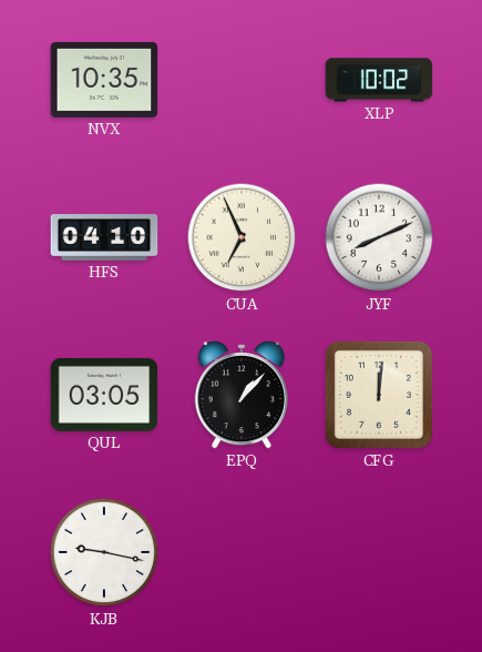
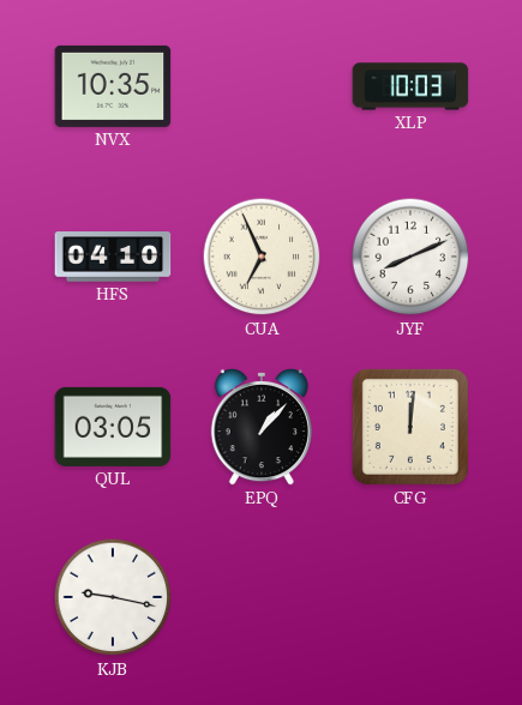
XLP: 10:02 -> 10:03
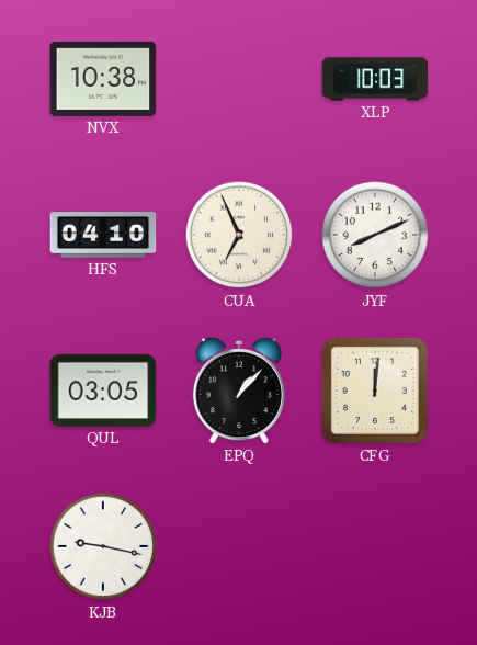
NVX: 10:35 -> 10:38
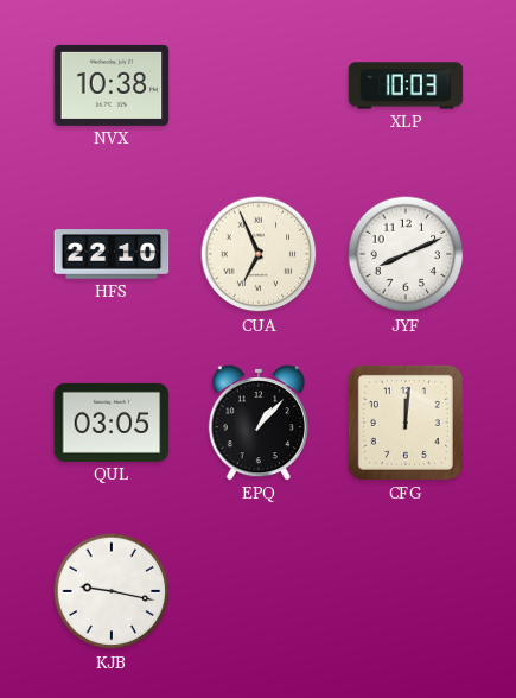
HFS: 04:10 -> 22:10
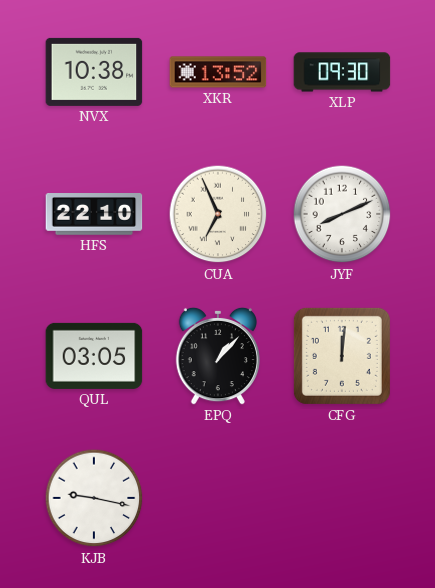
XKR: none -> 13:52
XLP: 10:03 -> 09:30
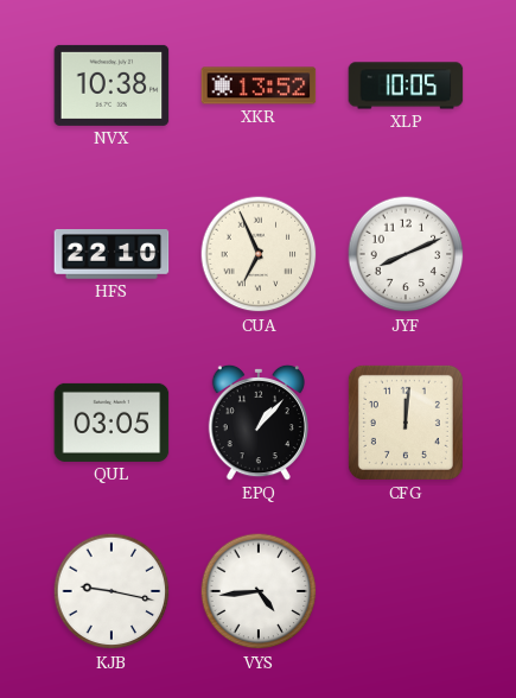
XLP: 09:30 -> 10:05
VYS: none -> 4:44
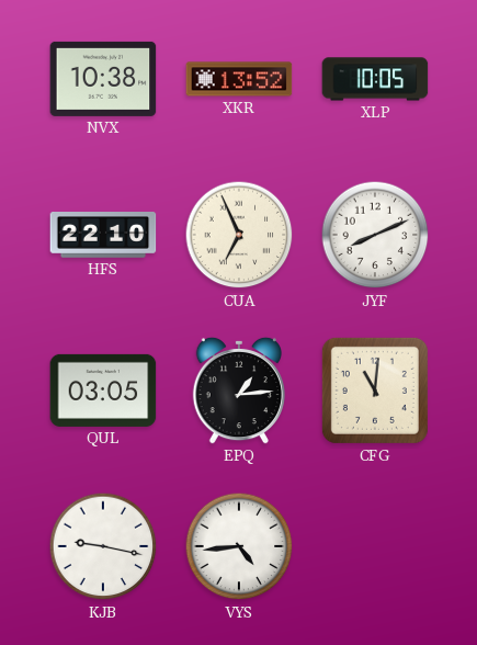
EPQ: 1:07 -> 1:14
CFG: 12:01 -> 11:01
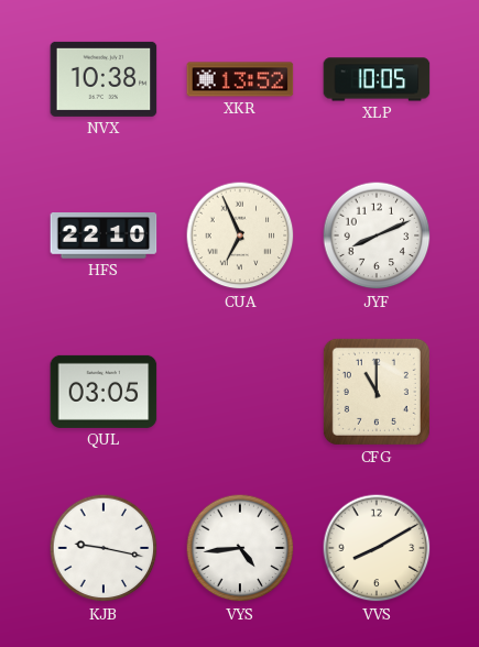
EPQ: 1:14 -> none
CFG: 11:01 -> 11:00
VVS: none -> 8:10
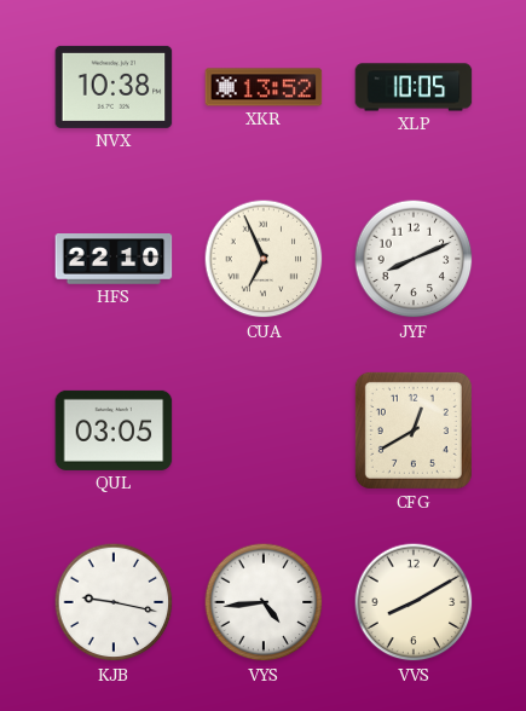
CFG: 11:00 -> 12:40
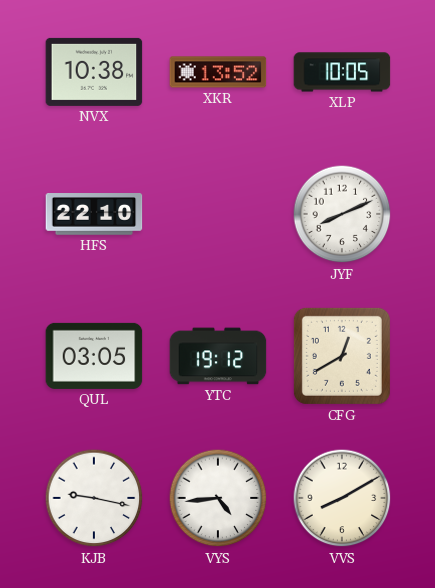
CUA: 6:56 -> none
YTC: none -> 19:12
